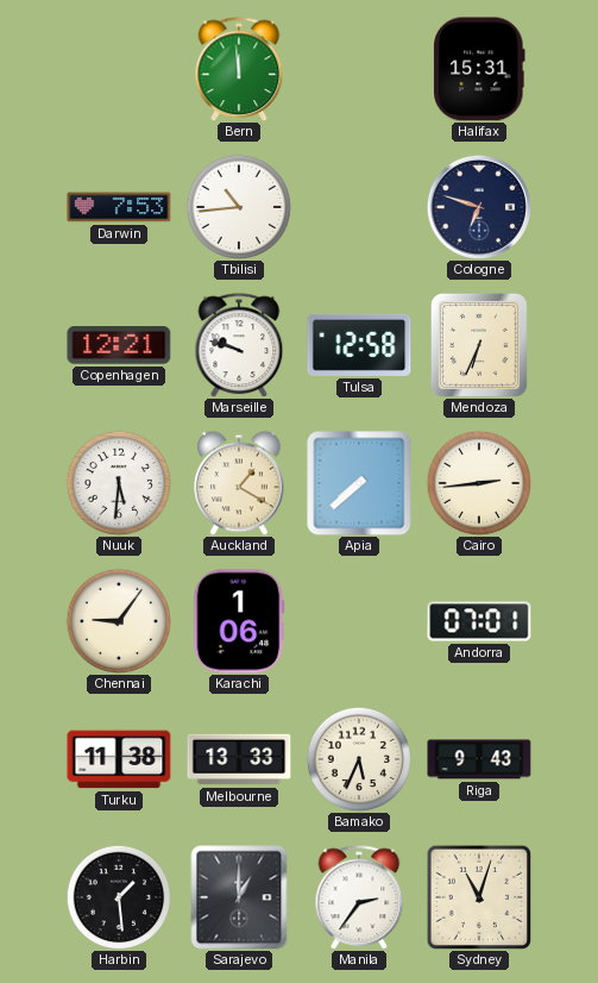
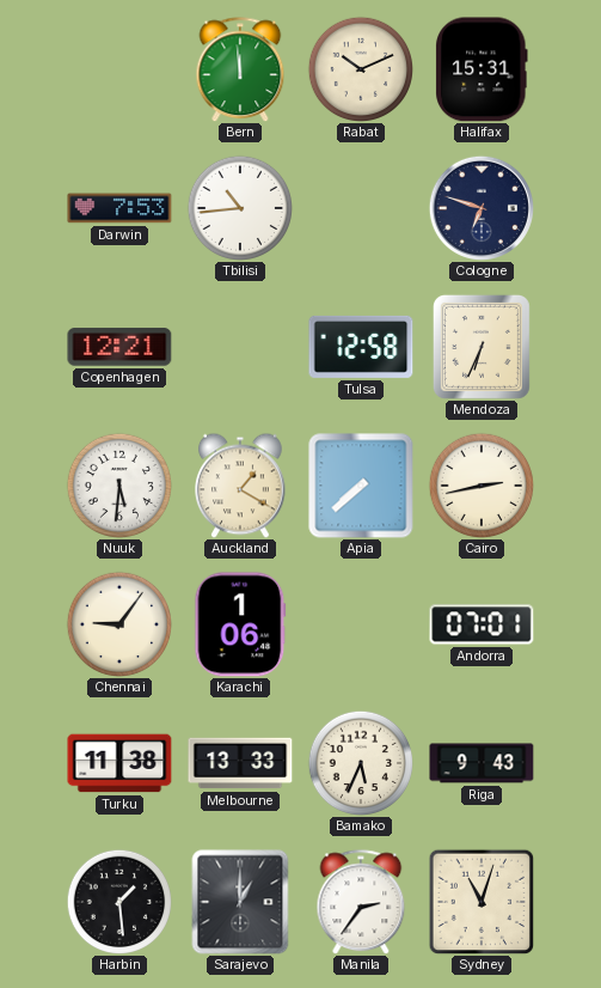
Rabat: none -> 10:11
Marseille: 9:48 -> none
Cairo: 2:44 -> 2:43
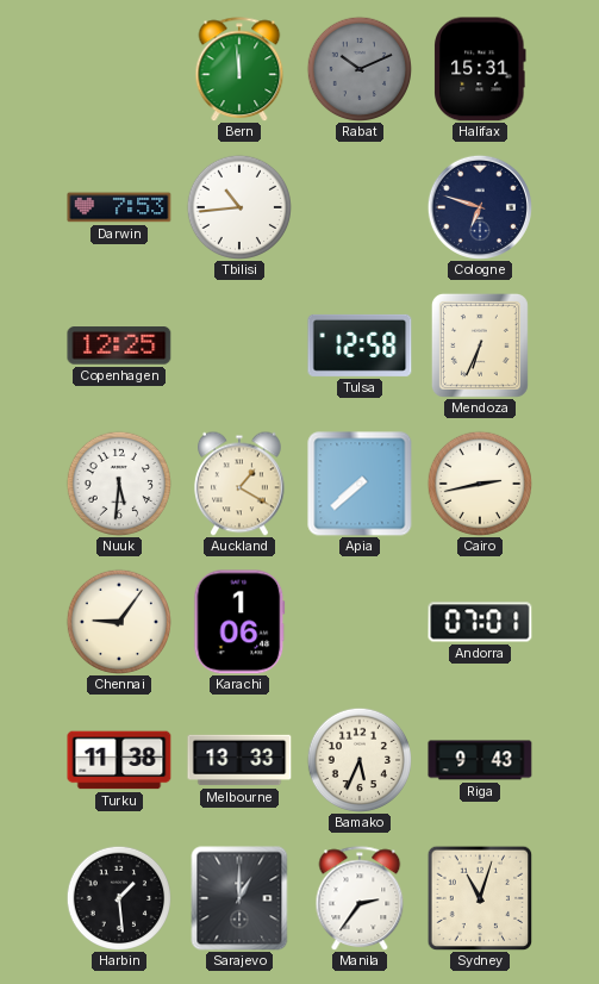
Rabat dial: cream -> grey
Copenhagen: 12:21 -> 12:25
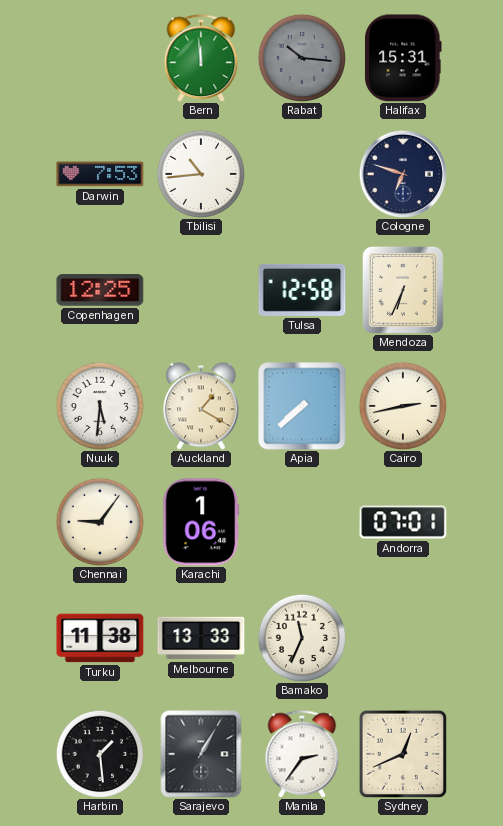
Rabat: 10:11 -> 10:16
Bamako: 5:34 -> 11:34
Riga: 9:43 -> none
Sarajevo: 1:00 -> 1:05
Sydney: 11:03 -> 12:41
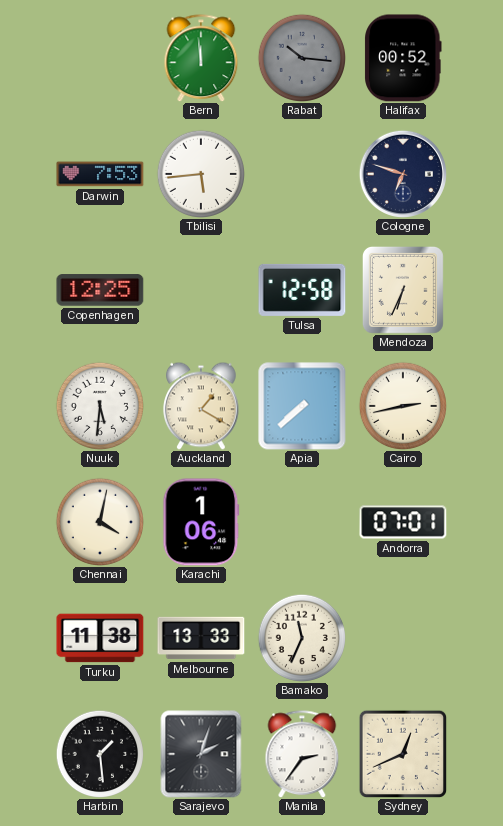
Halifax: 15:31 -> 00:52
Tbilisi: 10:44 -> 5:44
Chennai: 9:06 -> 4:02
Sarajevo: 1:05 -> 2:03
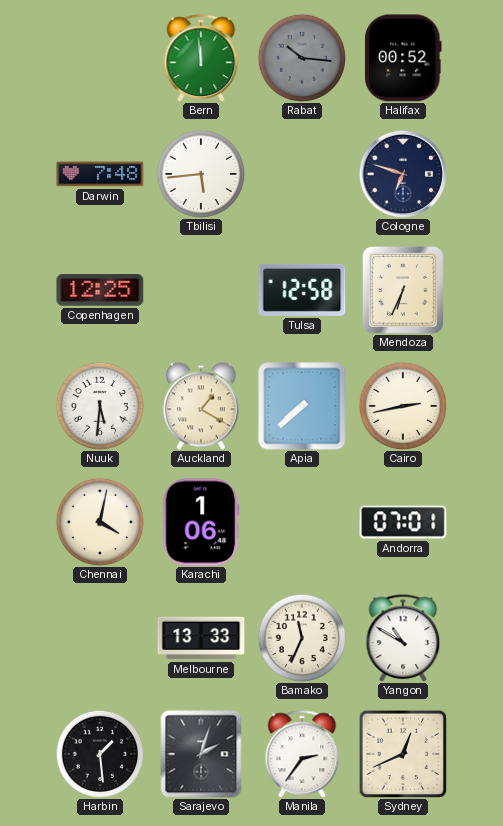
Darwin: 7:53 -> 7:48
Turku: 11:38 -> none
Yangon: none -> 10:50
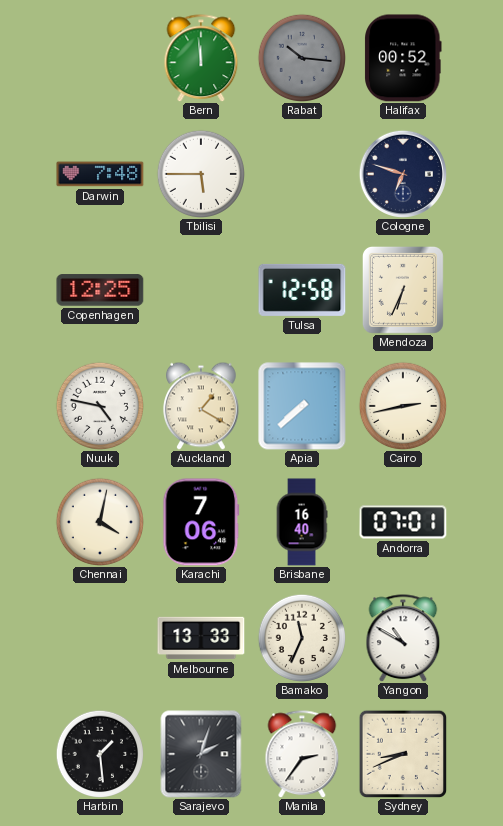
Tbilisi: 5:44 -> 5:45
Nuuk: 5:31 -> 4:47
Karachi: 1:06 -> 7:06
Brisbane: none -> 16:40
Sydney: 12:41 -> 8:41
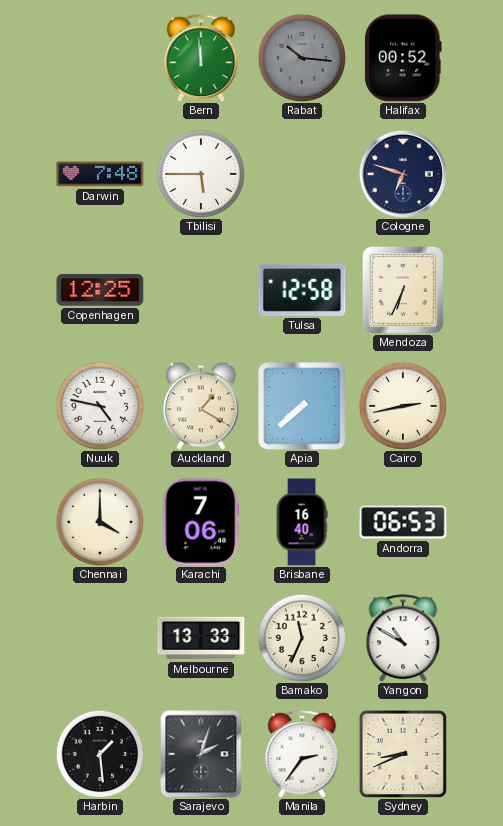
Chennai: 4:02 -> 4:00
Andorra: 07:01 -> 06:53
